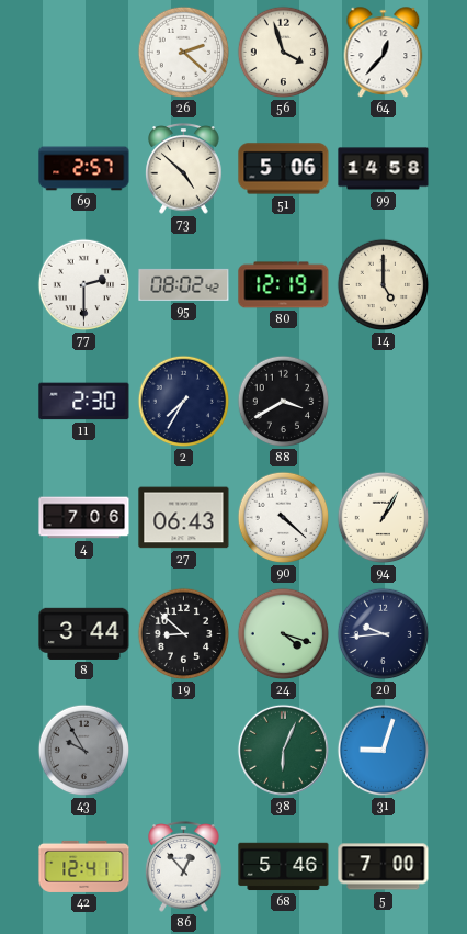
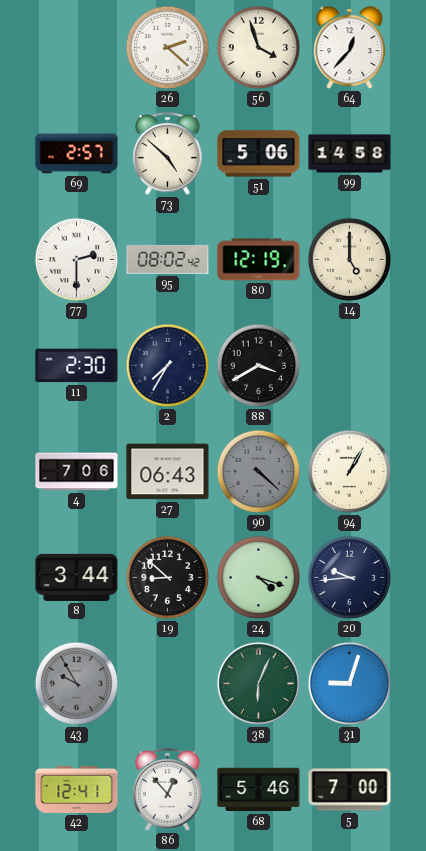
90 dial: white -> grey
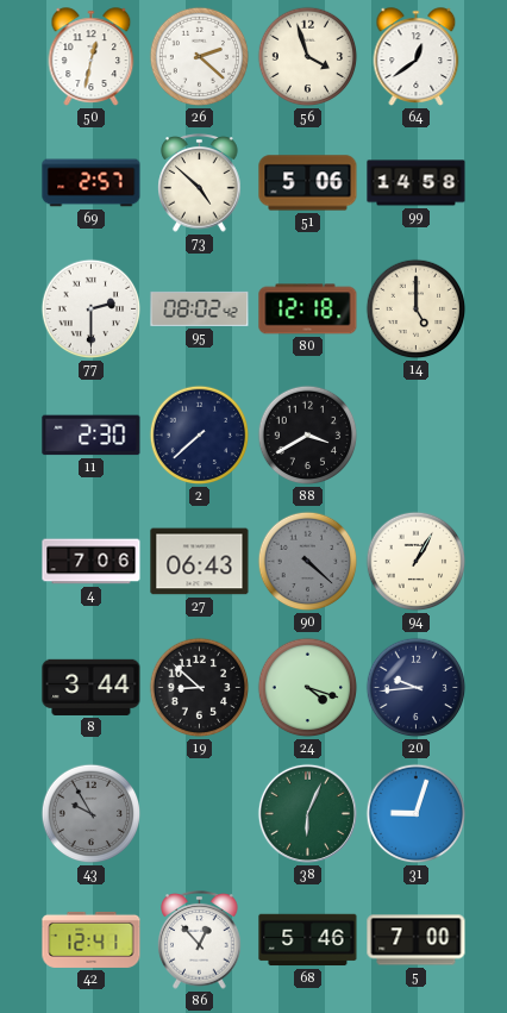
50: none -> 12:32
64: 12:37 -> 12:39
80: 12:19 -> 12:18
2: 7:35 -> 7:38
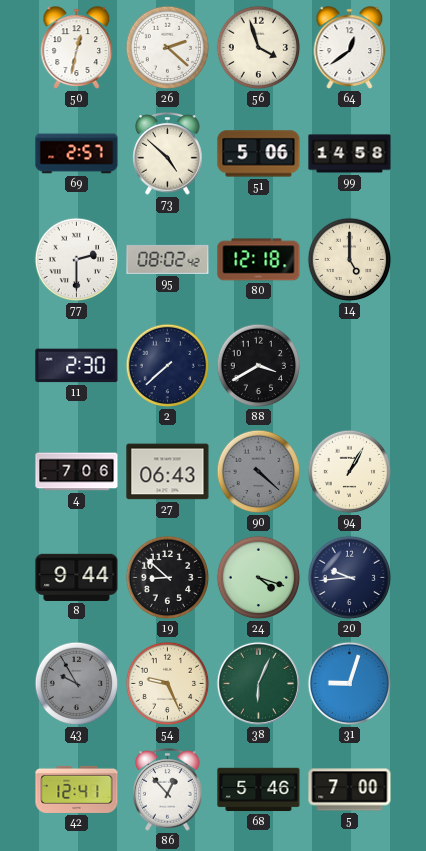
8: 3:44 -> 9:44
54: none -> 9:26
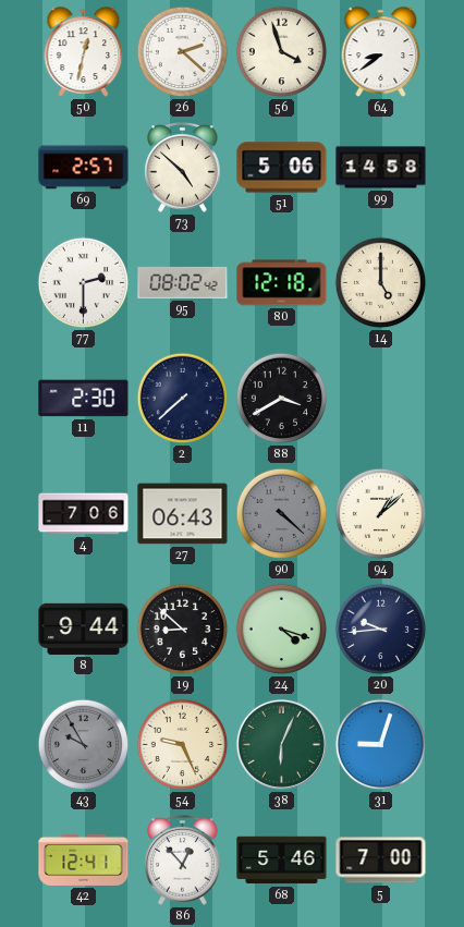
64: 12:39 -> 8:39
94: 1:05 -> 1:08
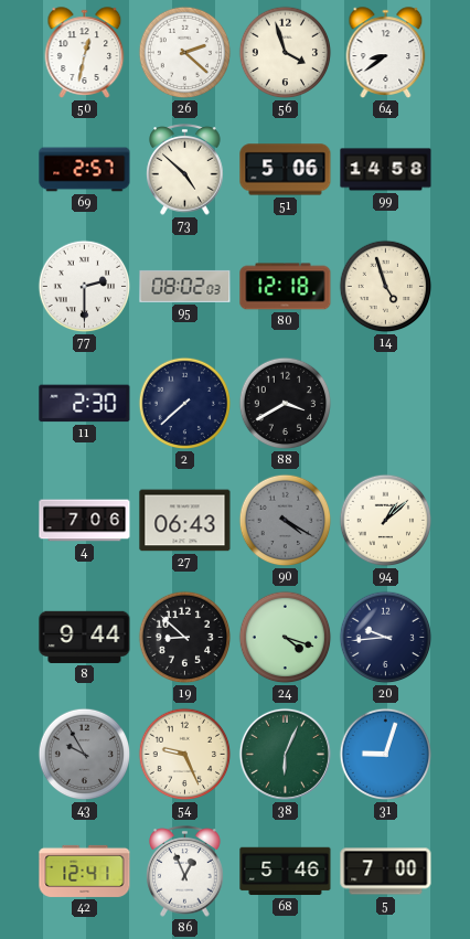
95: 08:02:42 -> 08:02:03
14: 5:00 -> 4:57
90: 4:22 -> 4:20
86: 12:53 -> 12:56
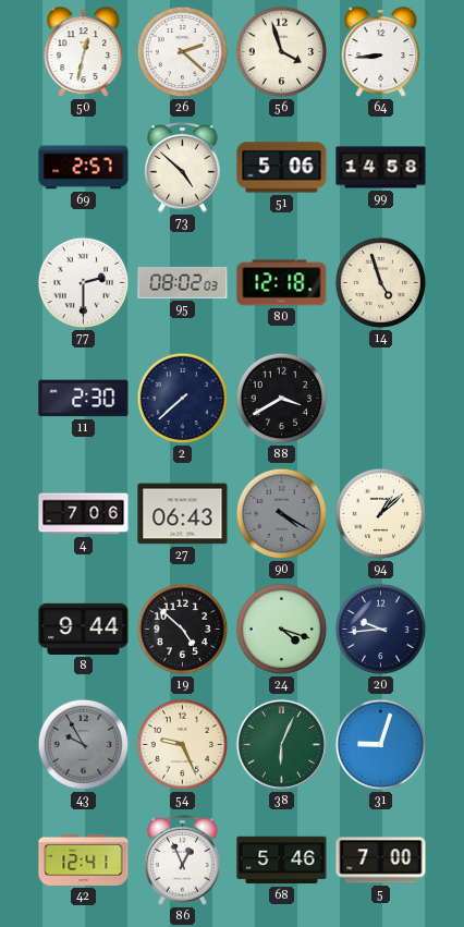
64: 8:39 -> 8:44
19: 8:52 -> 4:52
